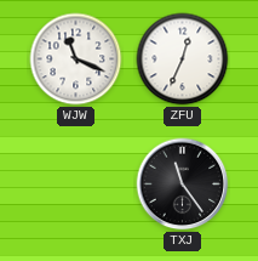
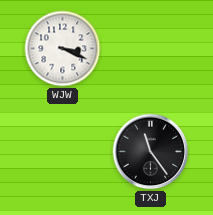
WJW: 11:19 -> 3:19
ZFU: 12:34 -> none
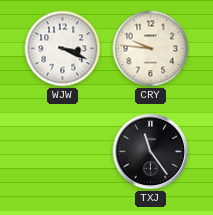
CRY: none -> 9:46
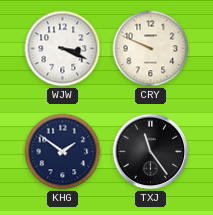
CRY: 9:46 -> 9:49
KHG: none -> 1:51
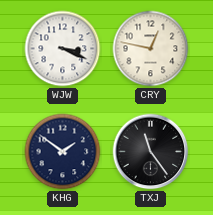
CRY: 9:49 -> 12:47
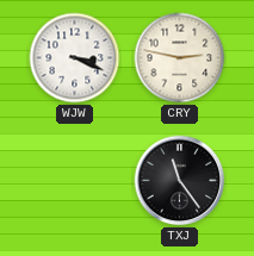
CRY: 12:47 -> 2:47
KHG: 1:51 -> none
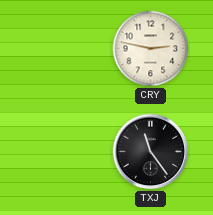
WJW: 3:19 -> none
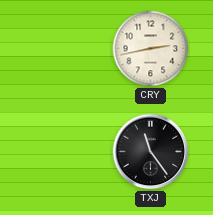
CRY: 2:47 -> 2:43
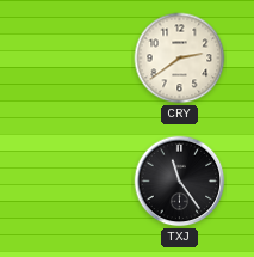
CRY: 2:43 -> 2:39
